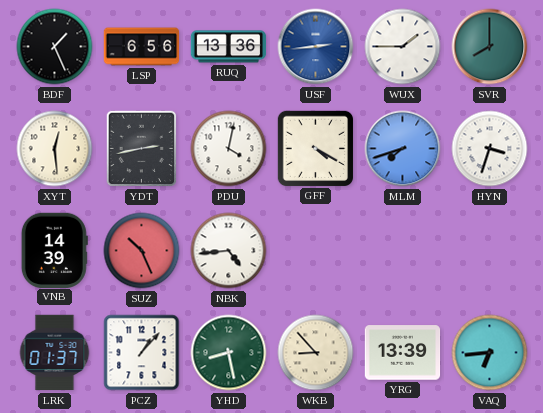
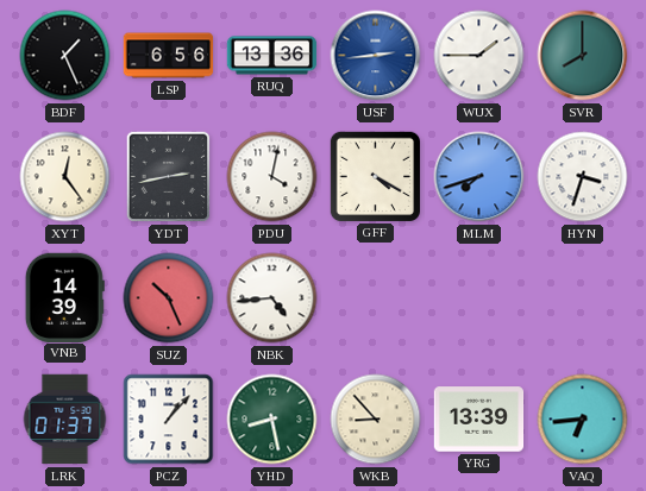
XYT: 12:29 -> 12:24
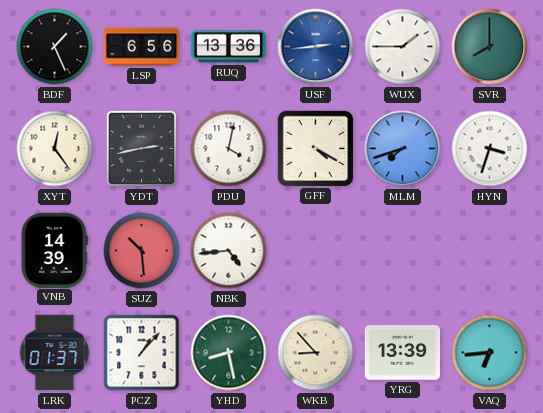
SUZ: 10:26 -> 10:29
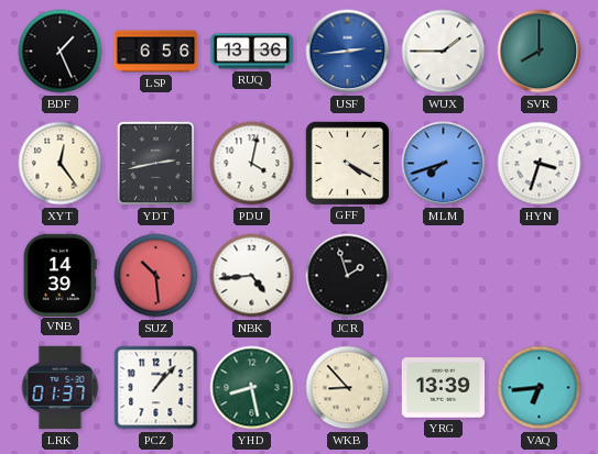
JCR: none -> 1:57
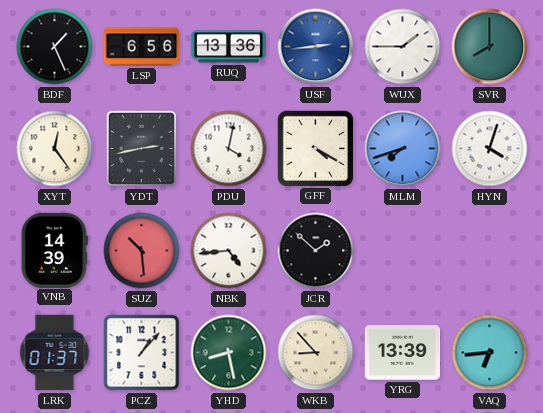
HYN: 3:33 -> 4:03
JCR: 1:57 -> 1:52
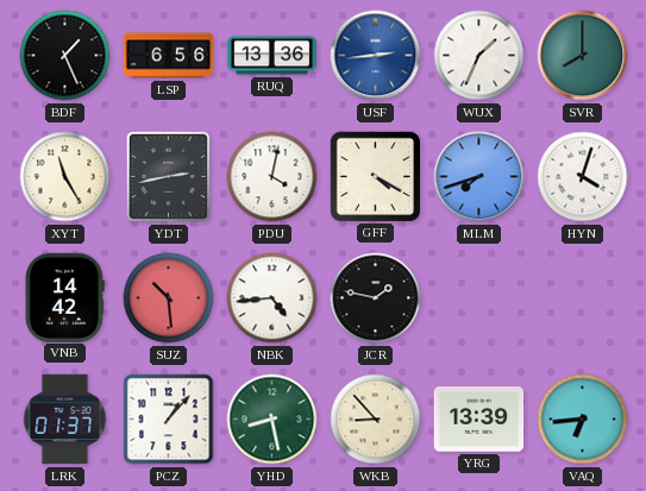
WUX: 1:45 -> 1:34
XYT: 12:24 -> 11:25
VNB: 14:39 -> 14:42
JCR: 1:52 -> 1:47
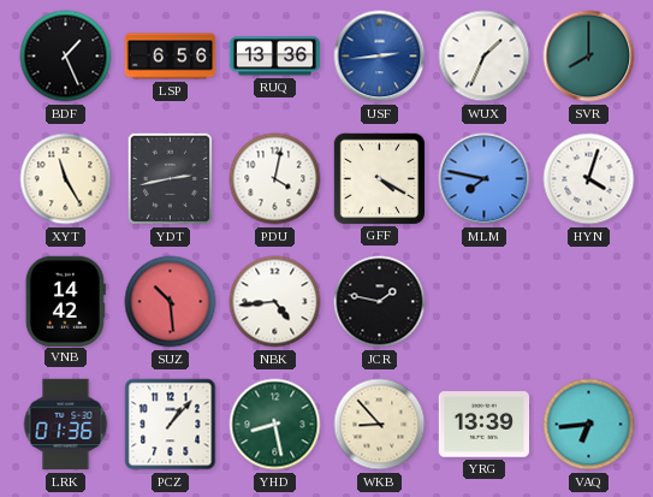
MLM: 7:42 -> 7:47
LRK: 01:37 -> 01:36
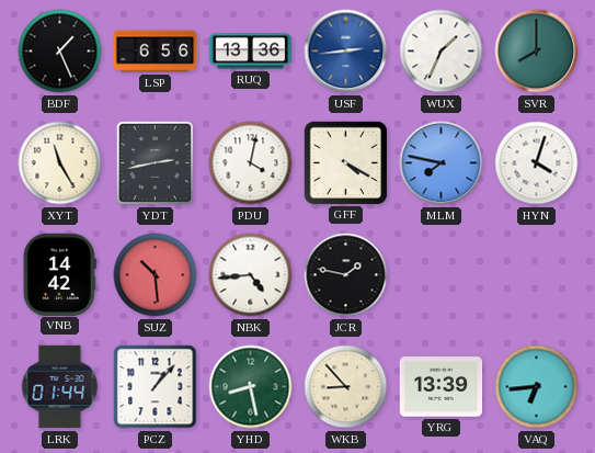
LRK: 01:36 -> 01:44
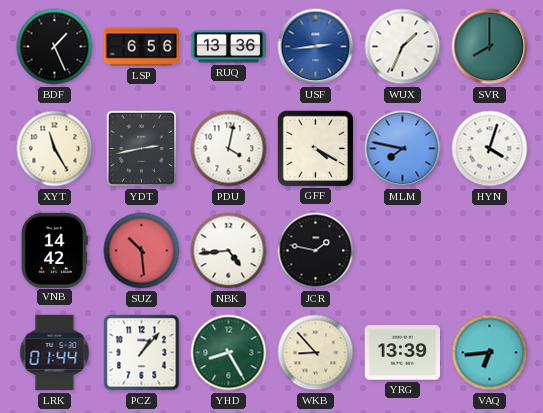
YHD: 8:28 -> 8:25
